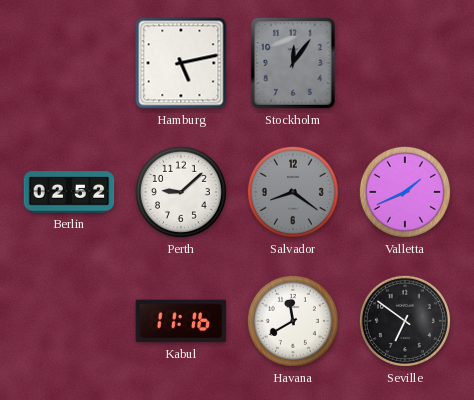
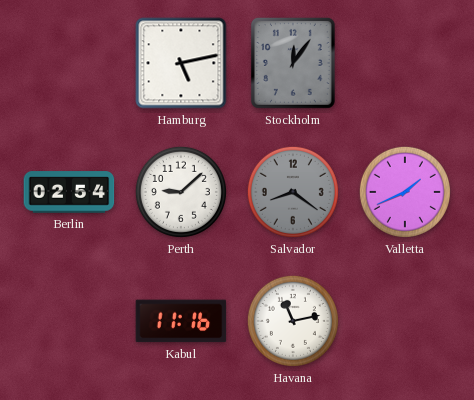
Berlin: 02:52 -> 02:54
Havana: 11:40 -> 11:13
Seville: 6:51 -> none
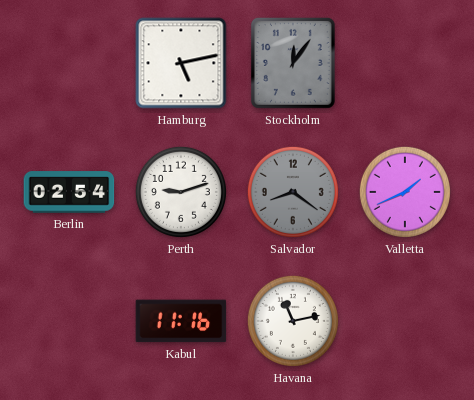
Perth: 9:08 -> 9:12
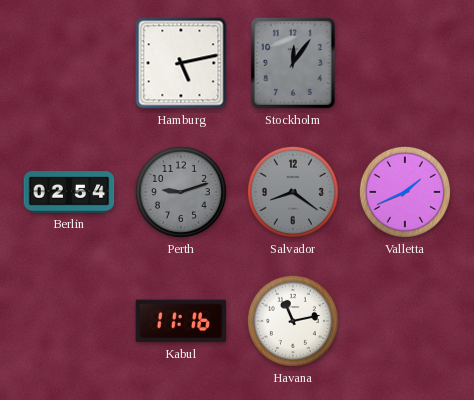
Perth dial: white -> grey
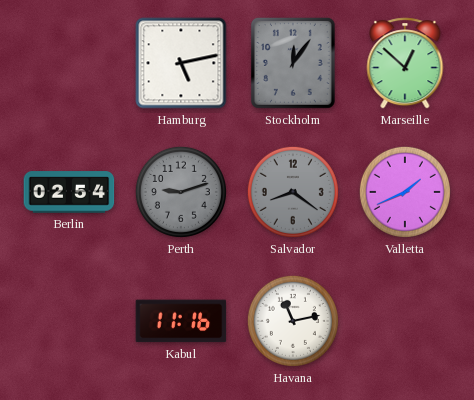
Marseille: none -> 12:52
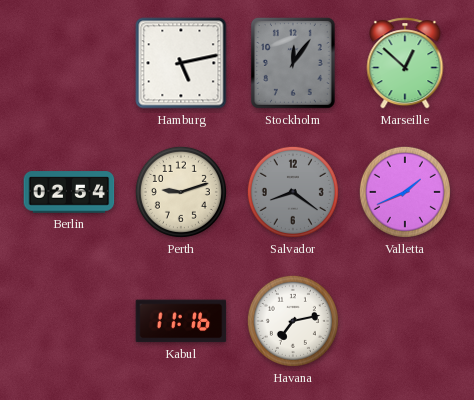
Perth dial: grey -> cream
Havana: 11:13 -> 7:13
